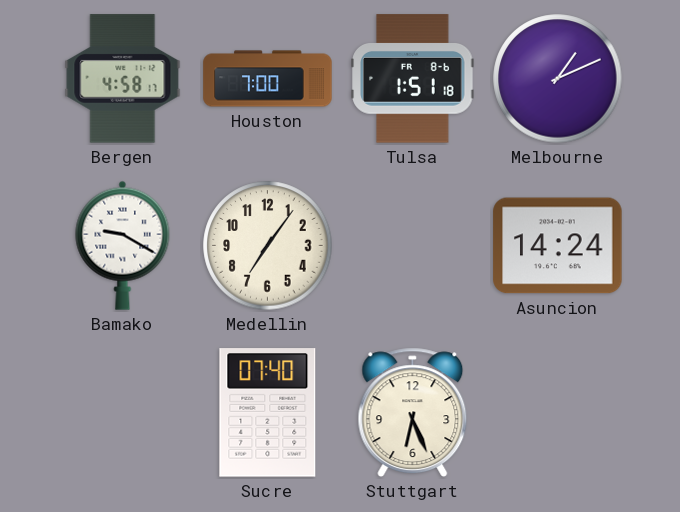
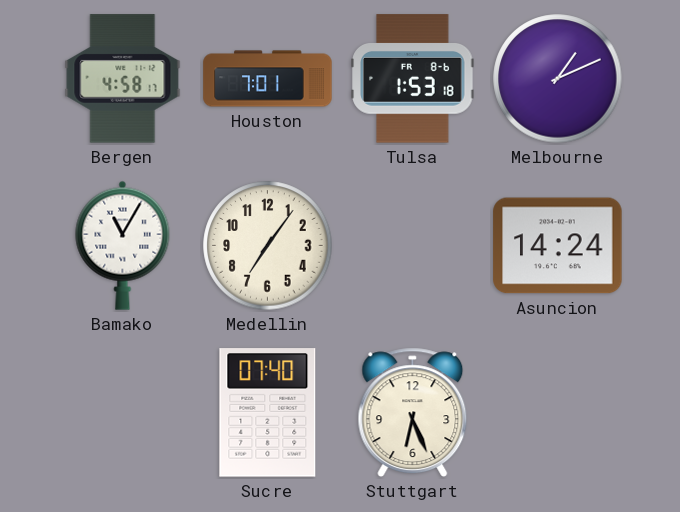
Houston: 7:00 -> 7:01
Tulsa: 1:51 -> 1:53
Bamako: 9:20 -> 11:05
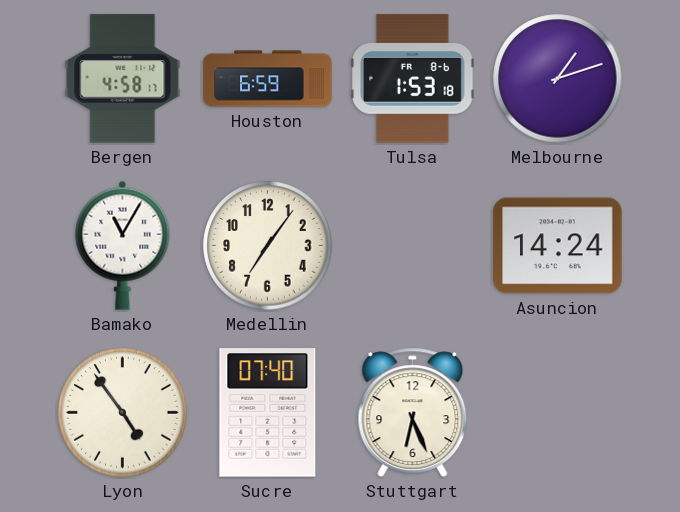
Houston: 7:01 -> 6:59
Melbourne: 1:11 -> 1:12
Lyon: none -> 4:54
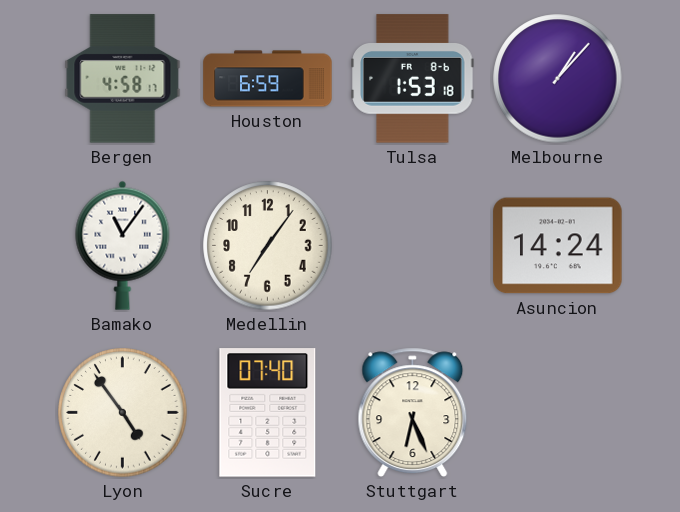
Melbourne: 1:12 -> 1:07
Bamako: 11:05 -> 11:06
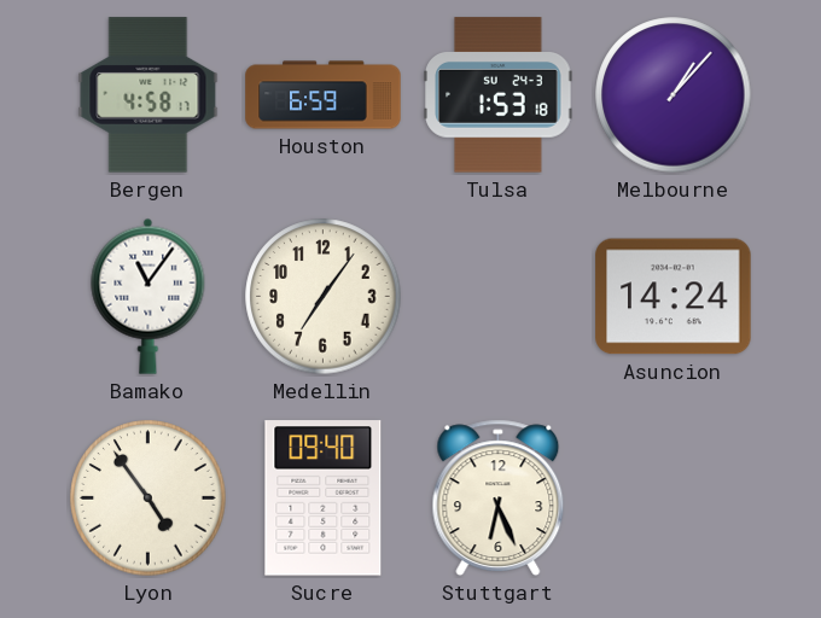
Tulsa date: FR 8-6 -> SU 24-3
Sucre: 07:40 -> 09:40
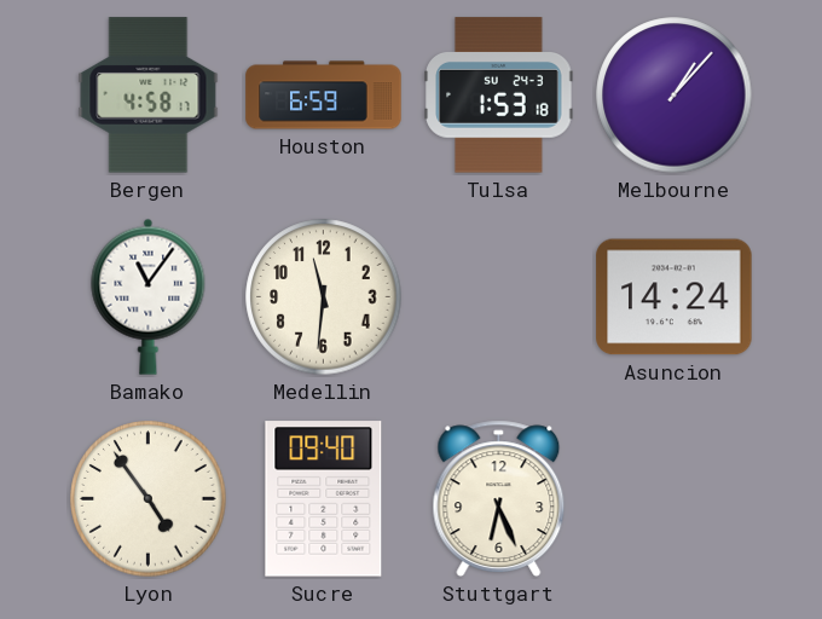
Medellin: 7:06 -> 11:31
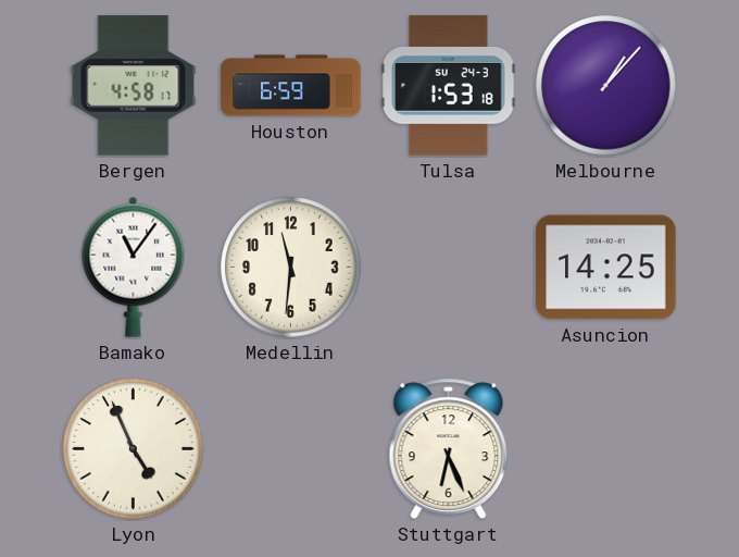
Asuncion: 14:24 -> 14:25
Lyon: 4:54 -> 4:56
Sucre: 09:40 -> none
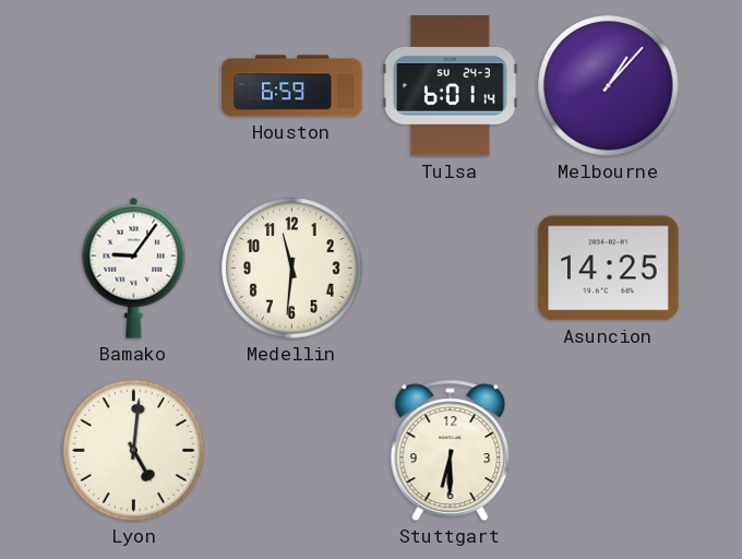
Bergen: 4:58 -> none
Tulsa: 1:53 -> 6:01
Bamako: 11:06 -> 9:06
Lyon: 4:56 -> 5:01
Stuttgart: 6:26 -> 6:30
